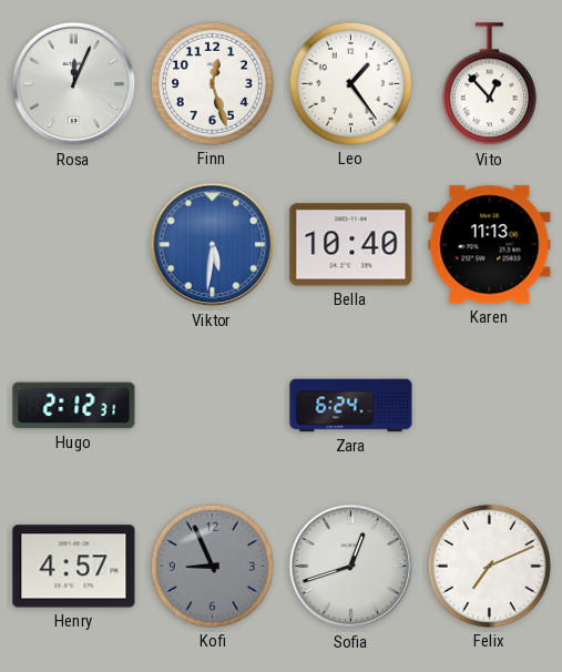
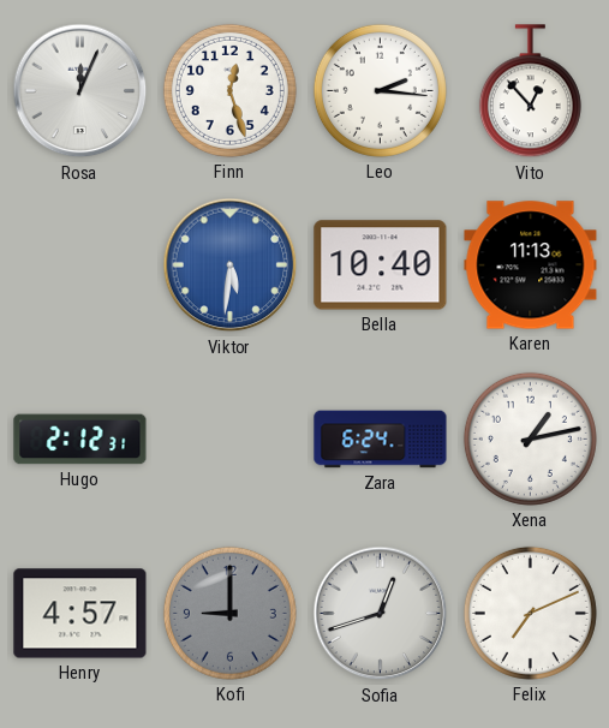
Leo: 1:24 -> 2:16
Xena: none -> 1:13
Kofi: 8:56 -> 9:00
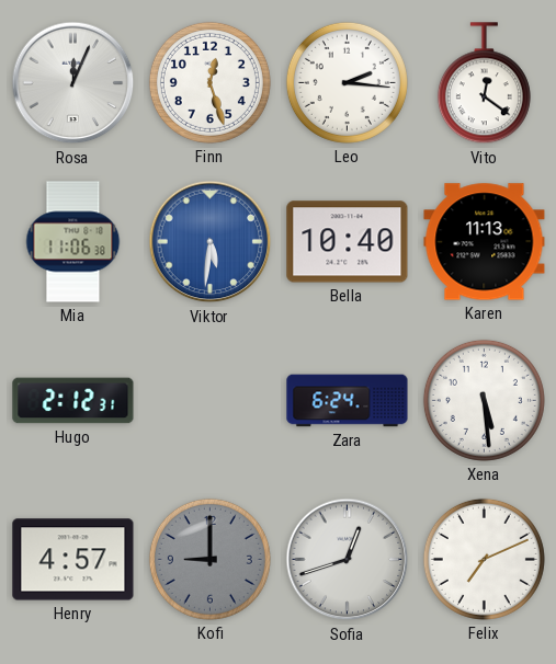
Vito: 12:53 -> 12:21
Mia: none -> 11:06
Xena: 1:13 -> 5:29
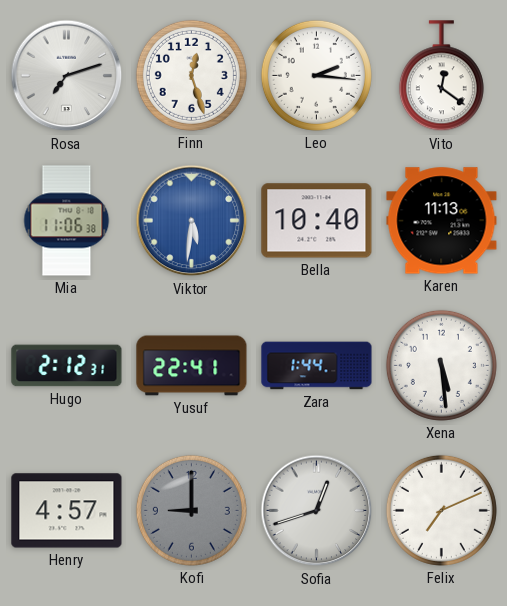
Rosa: 12:04 -> 7:12
Yusuf: none -> 22:41
Zara: 6:24 -> 1:44
